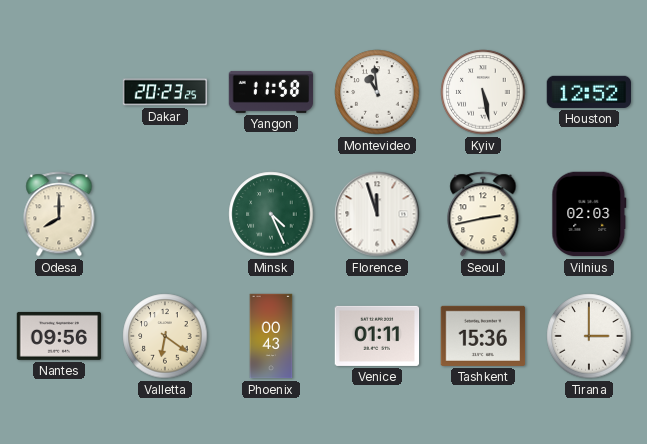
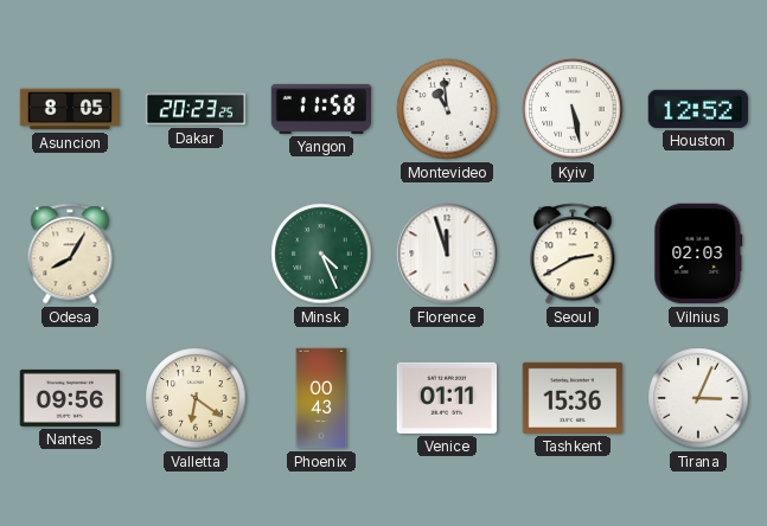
Asuncion: none -> 8:05
Odesa: 8:00 -> 8:05
Seoul: 2:43 -> 2:40
Tirana: 3:00 -> 3:04
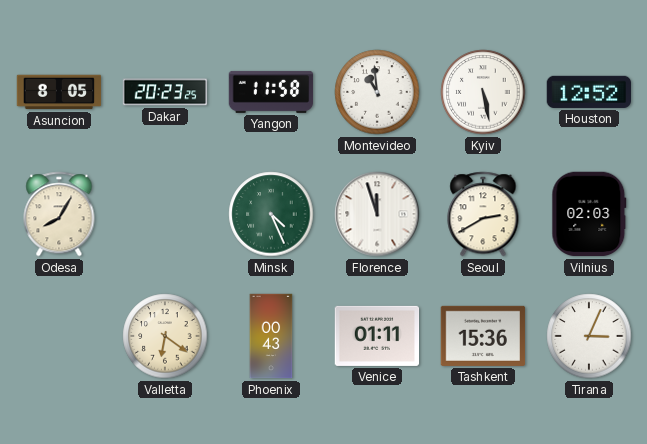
Nantes: 09:56 -> none
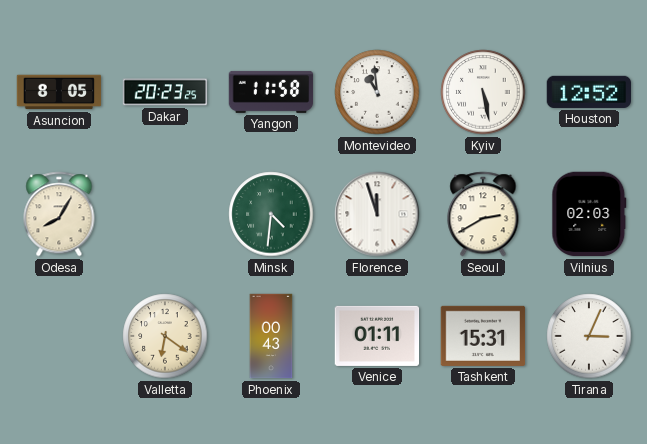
Minsk: 4:26 -> 4:31
Tashkent: 15:36 -> 15:31
